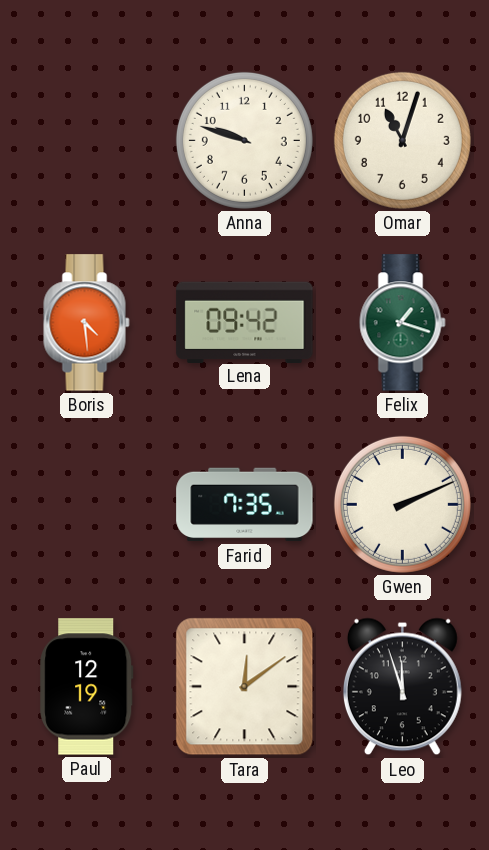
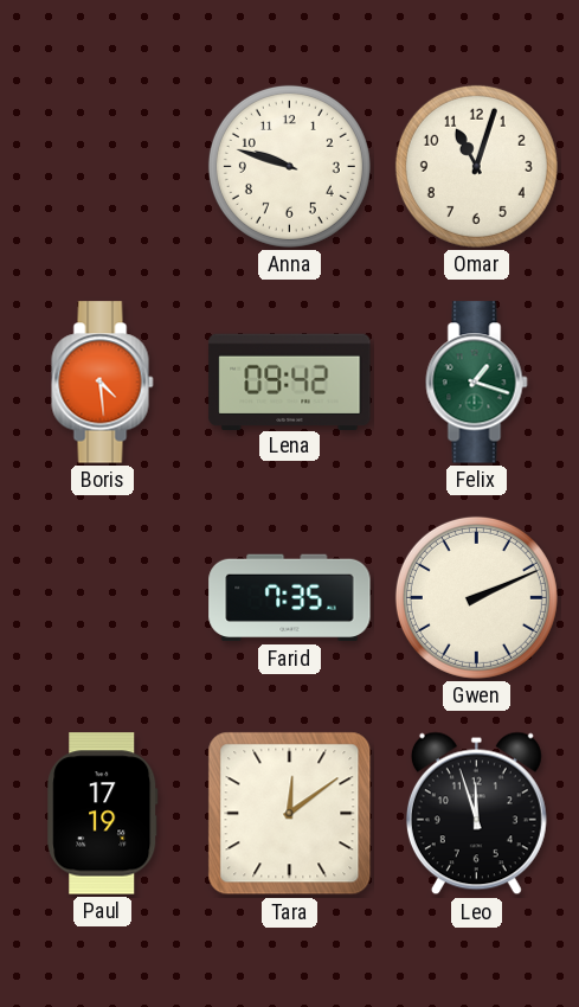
Paul: 12:19 -> 17:19
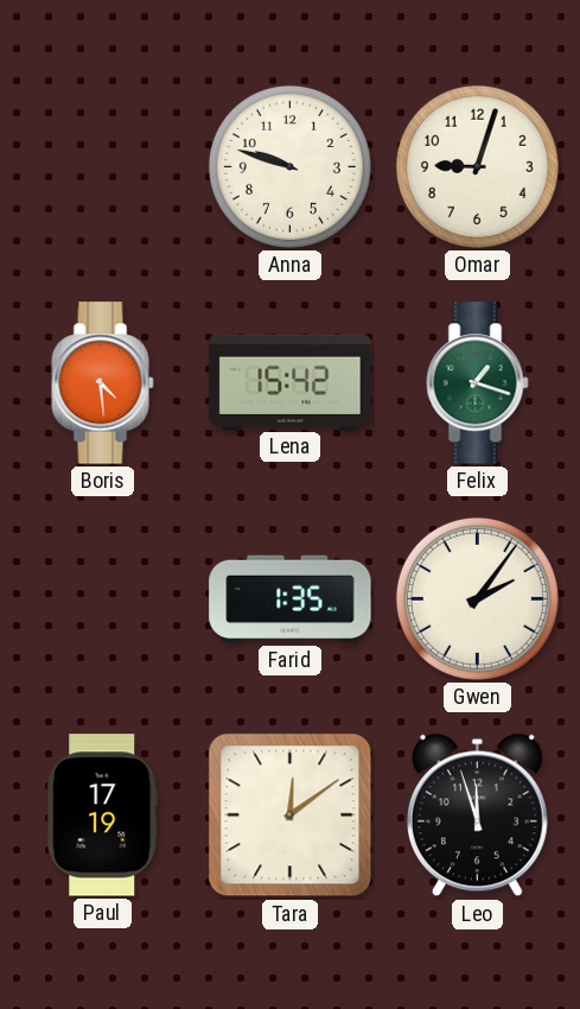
Omar: 11:03 -> 9:03
Lena: 09:42 -> 15:42
Farid: 7:35 -> 1:35
Gwen: 2:11 -> 2:06
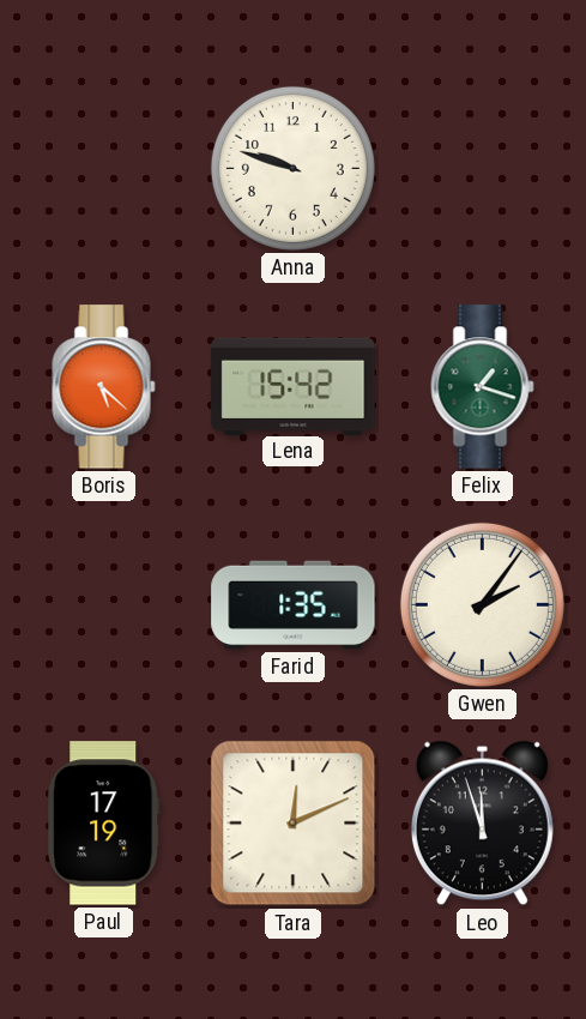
Omar: 9:03 -> none
Boris: 4:29 -> 5:22
Tara: 12:09 -> 12:11
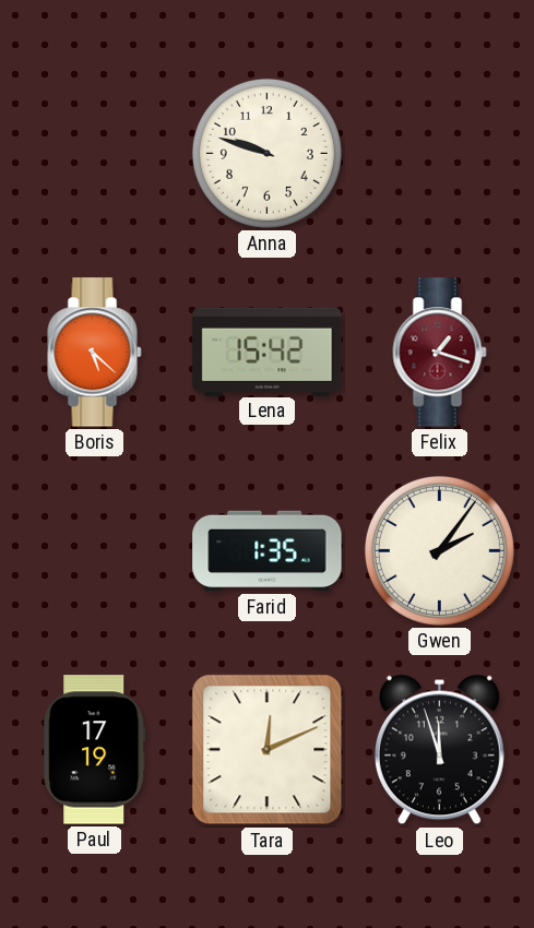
Felix dial: green -> burgundy
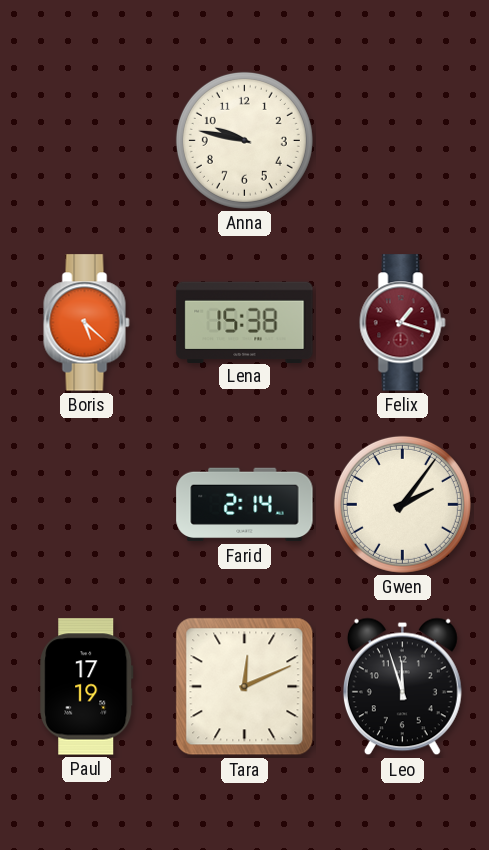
Anna: 9:48 -> 9:47
Lena: 15:42 -> 15:38
Farid: 1:35 -> 2:14
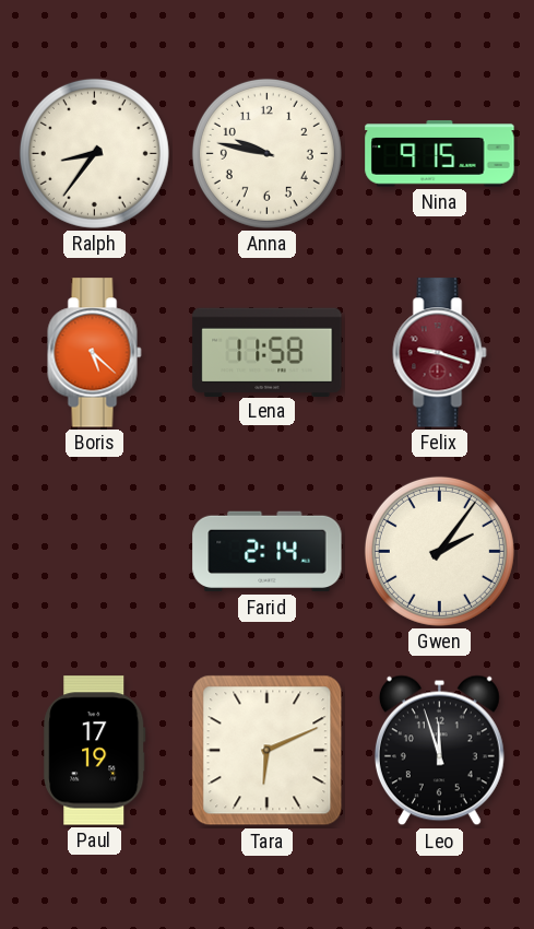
Ralph: none -> 8:36
Nina: none -> 9:15
Lena: 15:38 -> 11:58
Felix: 1:18 -> 9:18
Tara: 12:11 -> 6:11
